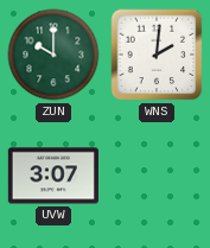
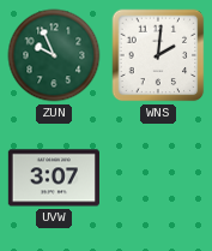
ZUN: 10:00 -> 9:56
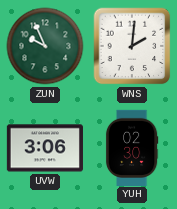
UVW: 3:07 -> 3:06
YUH: none -> 02:30
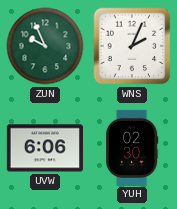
WNS: 2:01 -> 2:04
UVW: 3:06 -> 6:06
